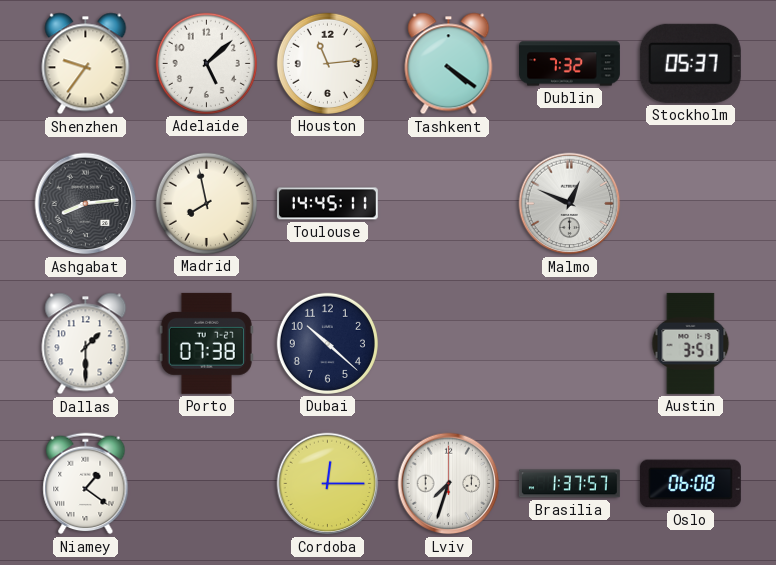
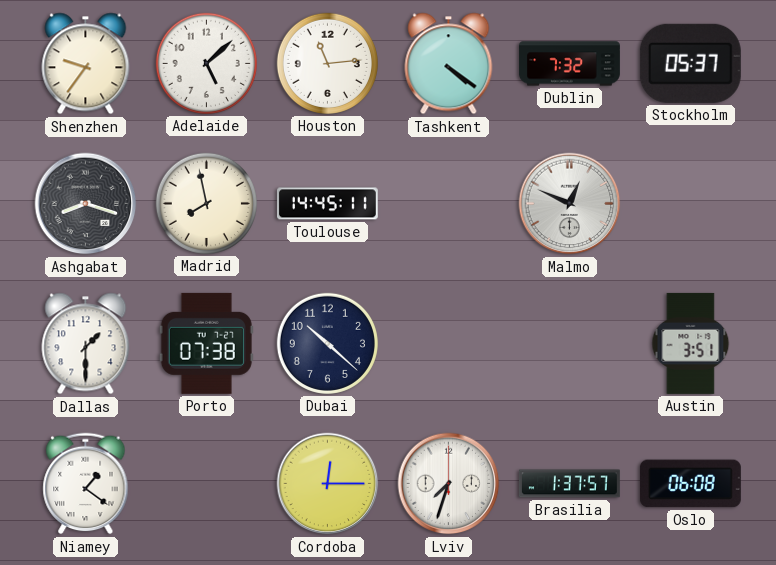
Ashgabat: 8:14 -> 8:18
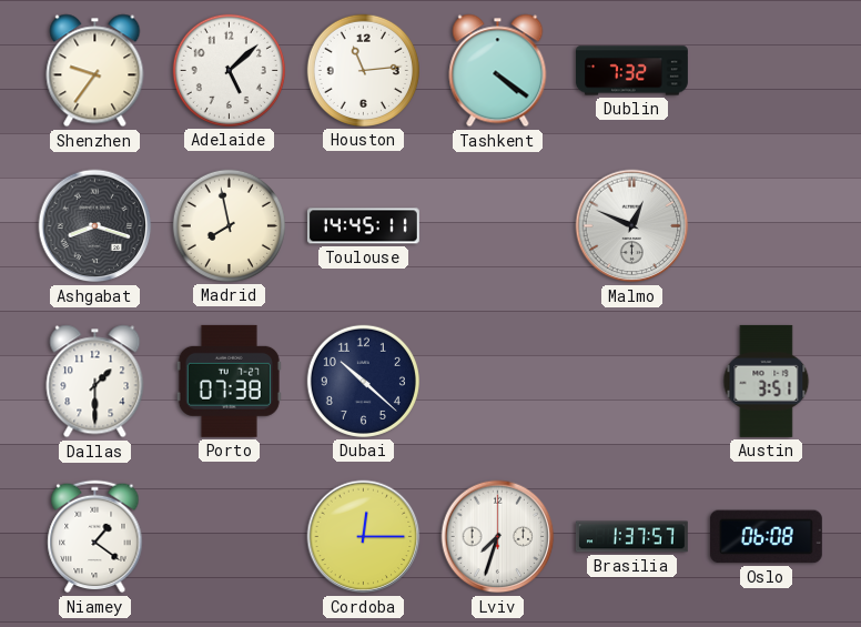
Stockholm: 05:37 -> none
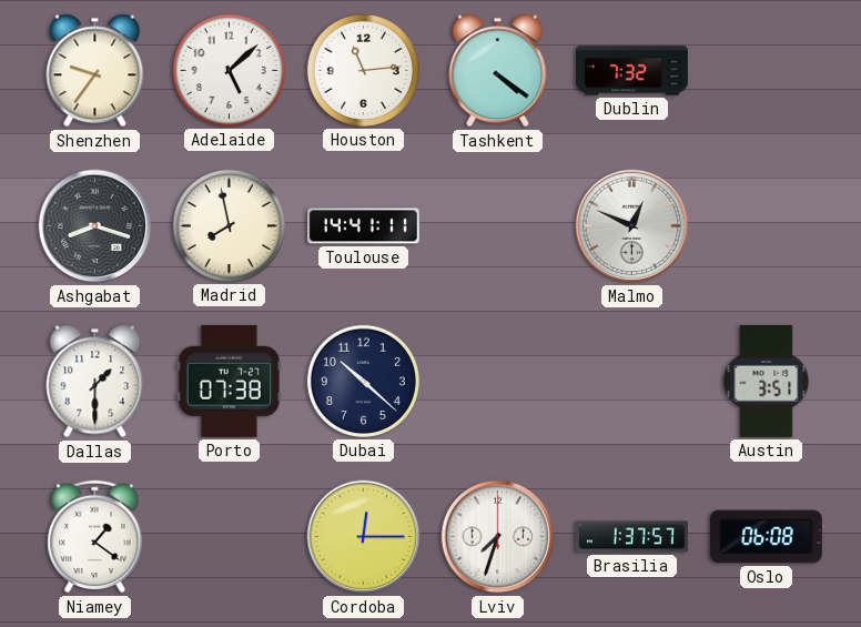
Toulouse: 14:45 -> 14:41
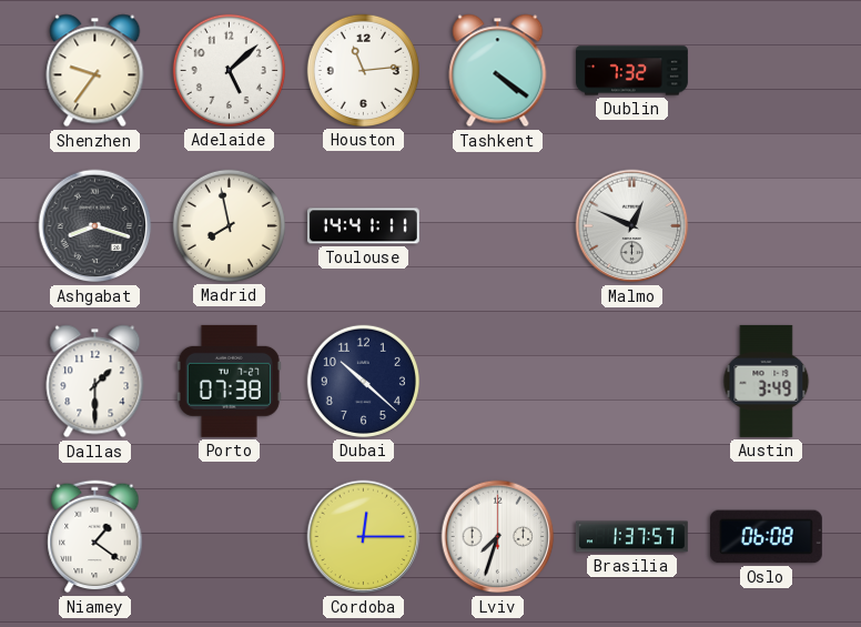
Austin: 3:51 -> 3:49
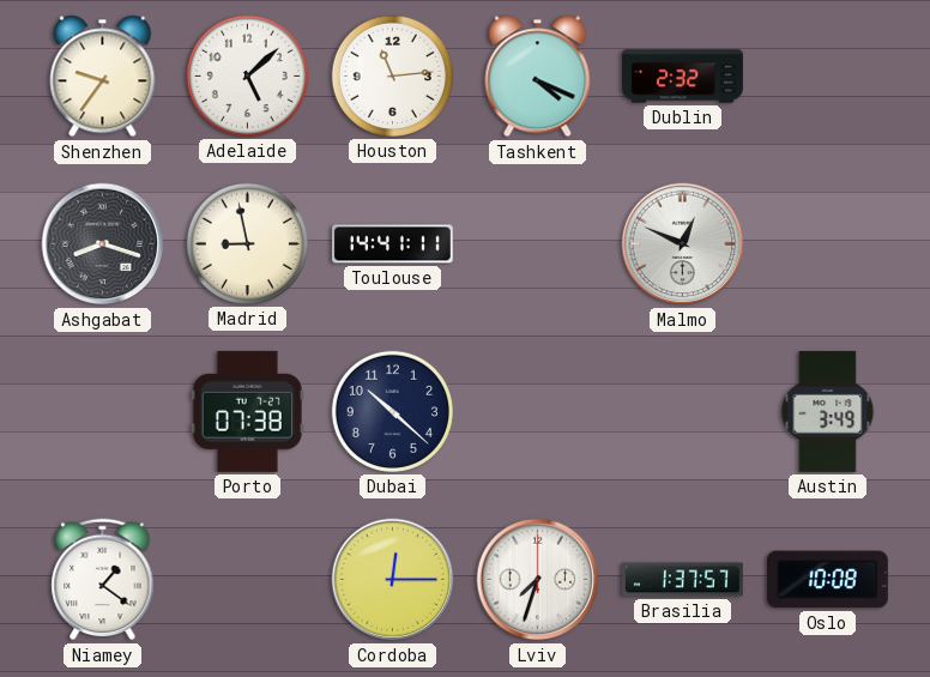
Tashkent: 4:21 -> 4:19
Dublin: 7:32 -> 2:32
Madrid: 7:58 -> 8:58
Dallas: 1:30 -> none
Oslo: 06:08 -> 10:08
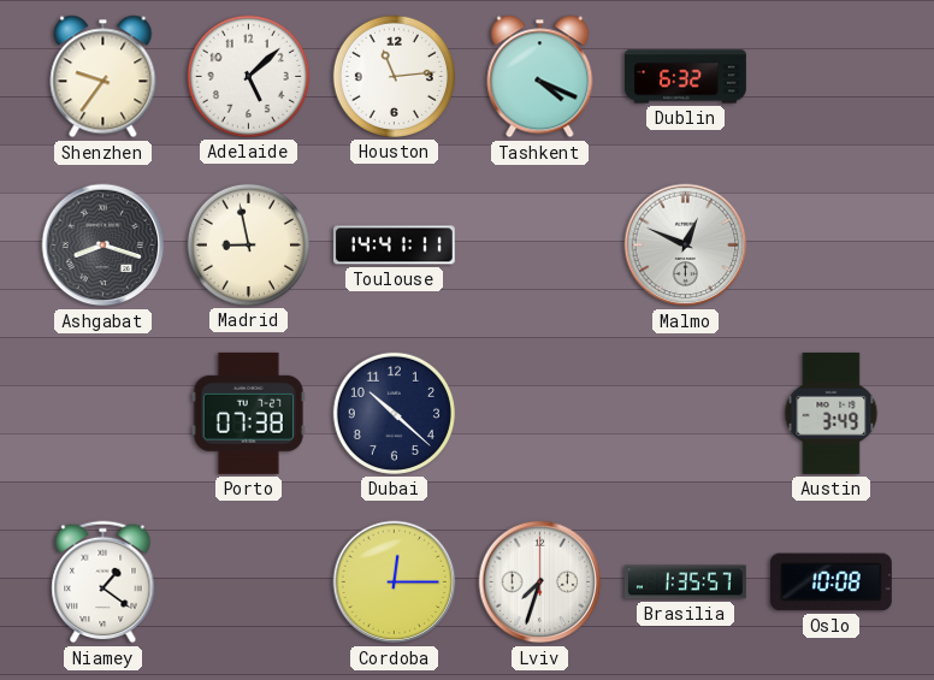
Dublin: 2:32 -> 6:32
Brasilia: 1:37 -> 1:35
